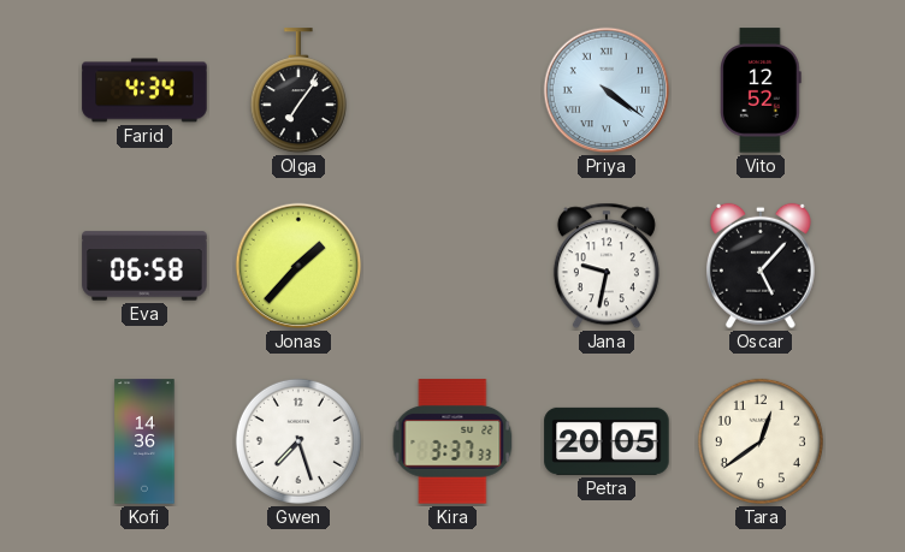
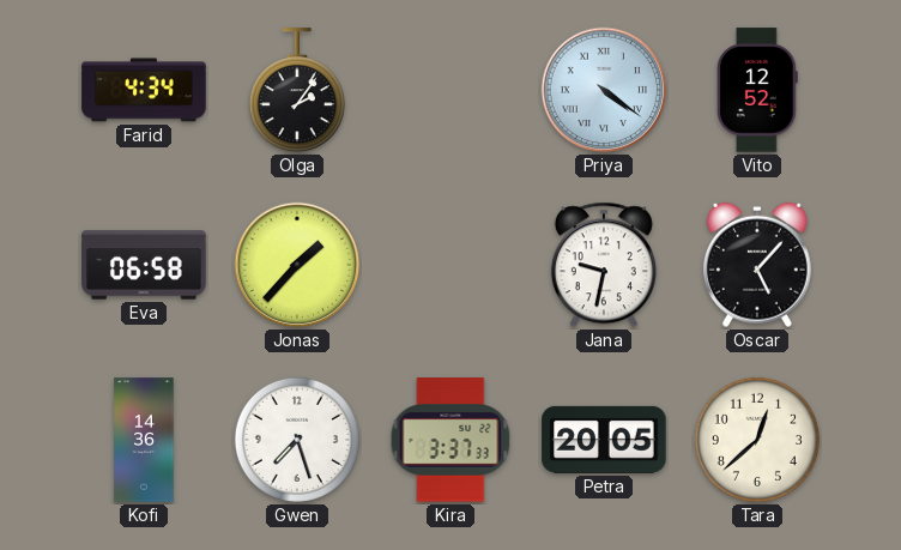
Olga: 7:06 -> 2:06
Tara: 12:39 -> 12:38
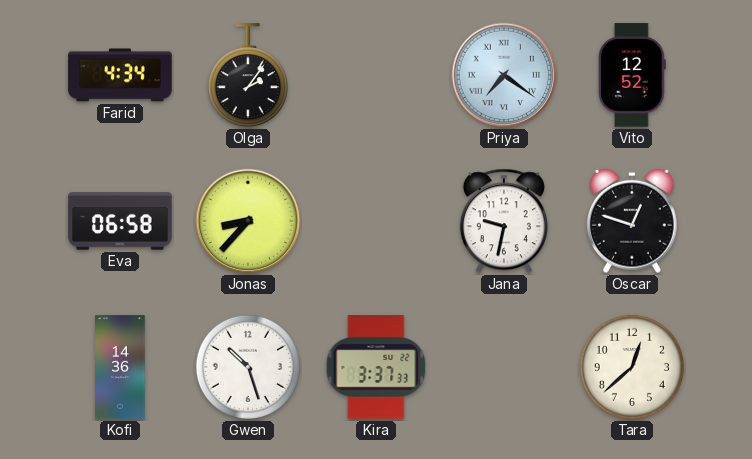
Priya: 4:21 -> 7:21
Jonas: 1:37 -> 8:37
Oscar: 5:07 -> 12:48
Gwen: 7:27 -> 10:27
Petra: 20:05 -> none
